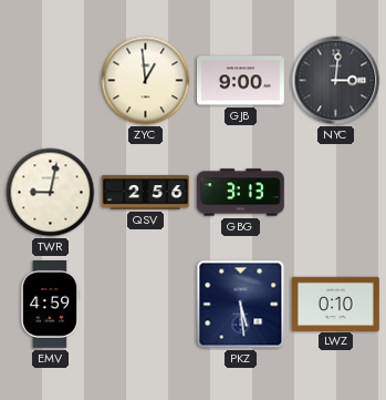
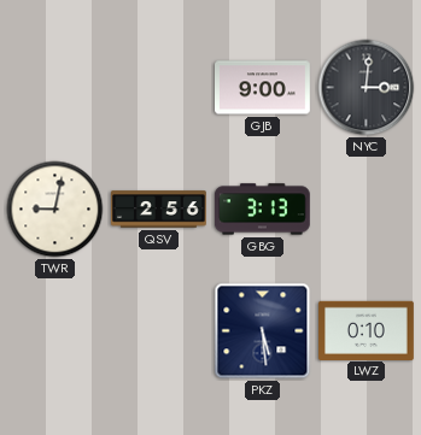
ZYC: 12:59 -> none
EMV: 4:59 -> none
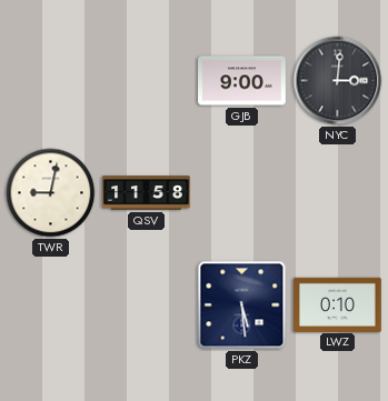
QSV: 2:56 -> 11:58
GBG: 3:13 -> none
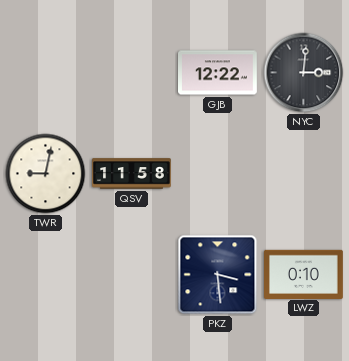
GJB: 9:00 -> 12:22
PKZ: 5:29 -> 3:29
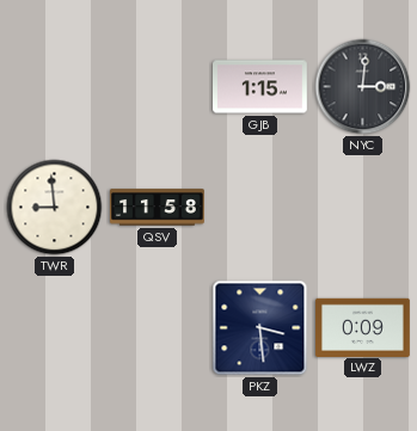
GJB: 12:22 -> 1:15
TWR: 9:02 -> 8:59
LWZ: 0:10 -> 0:09
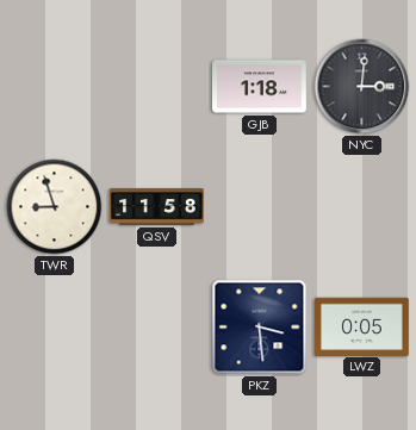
GJB: 1:15 -> 1:18
TWR: 8:59 -> 8:57
LWZ: 0:09 -> 0:05
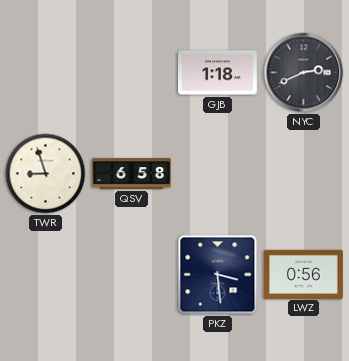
NYC: 3:01 -> 2:41
QSV: 11:58 -> 6:58
LWZ: 0:05 -> 0:56
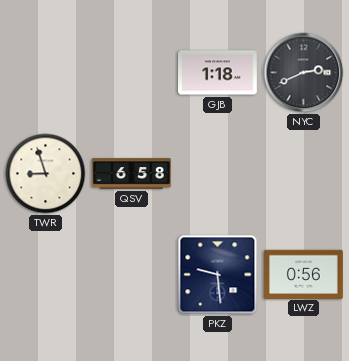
PKZ: 3:29 -> 9:29
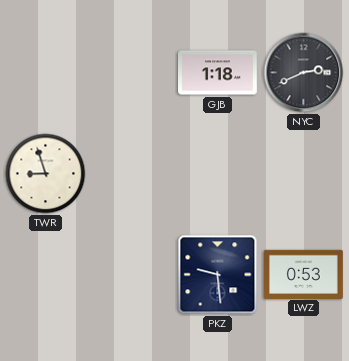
QSV: 6:58 -> none
LWZ: 0:56 -> 0:53
